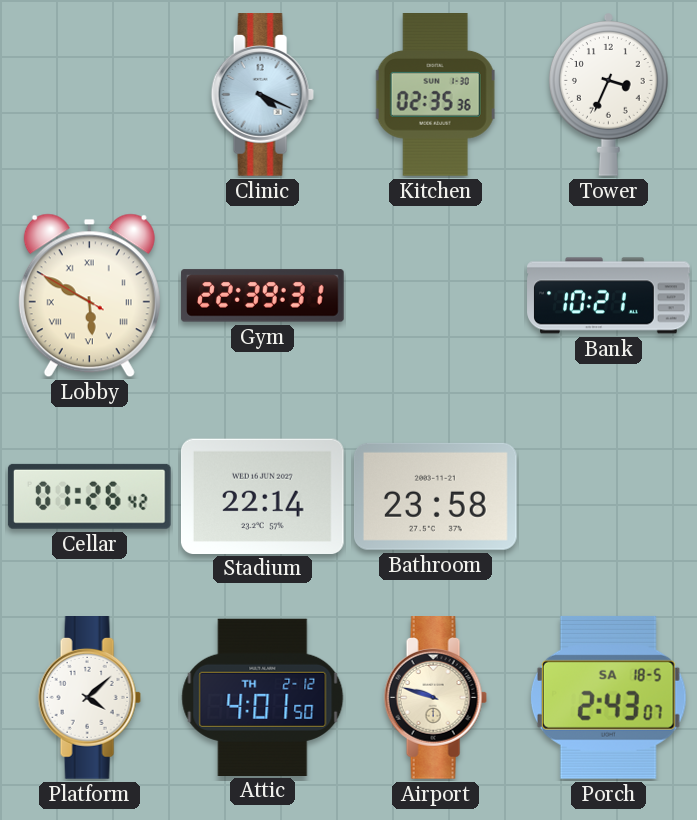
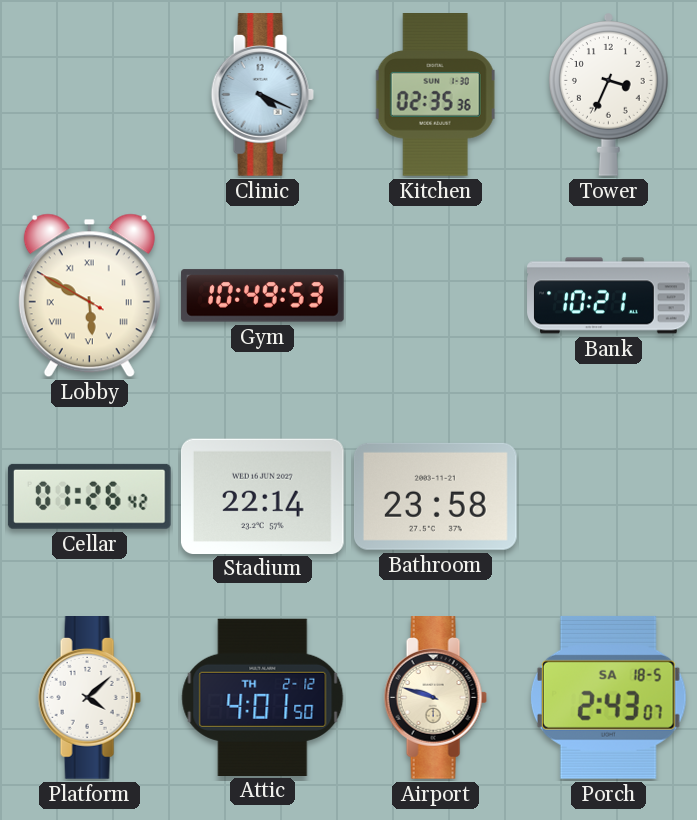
Gym: 22:39 -> 10:49
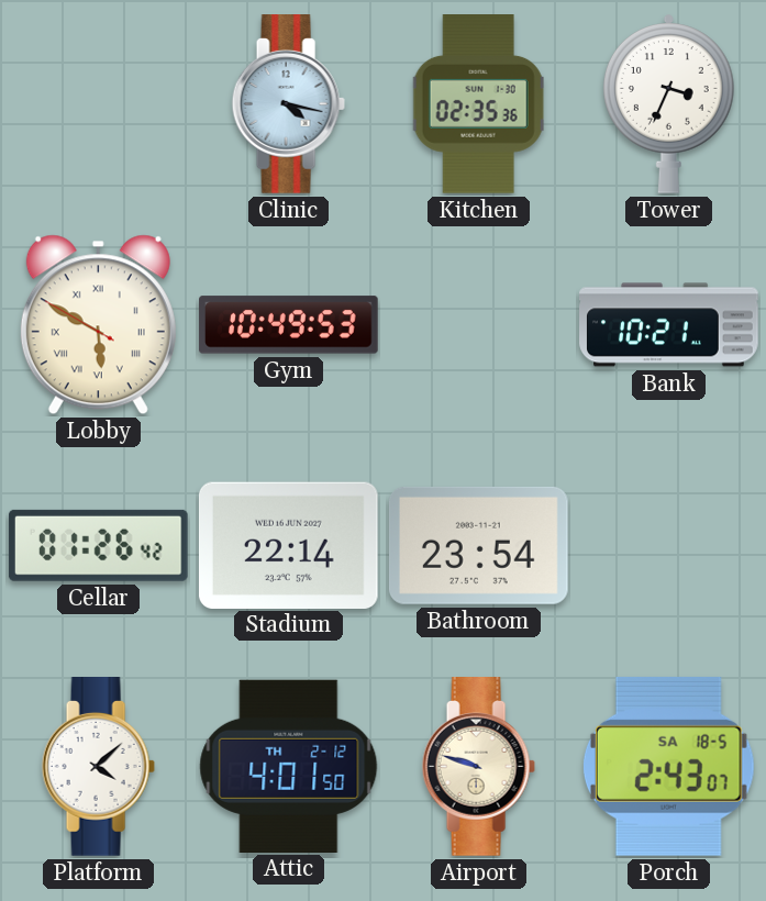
Clinic: 4:19 -> 4:17
Bathroom: 23:58 -> 23:54
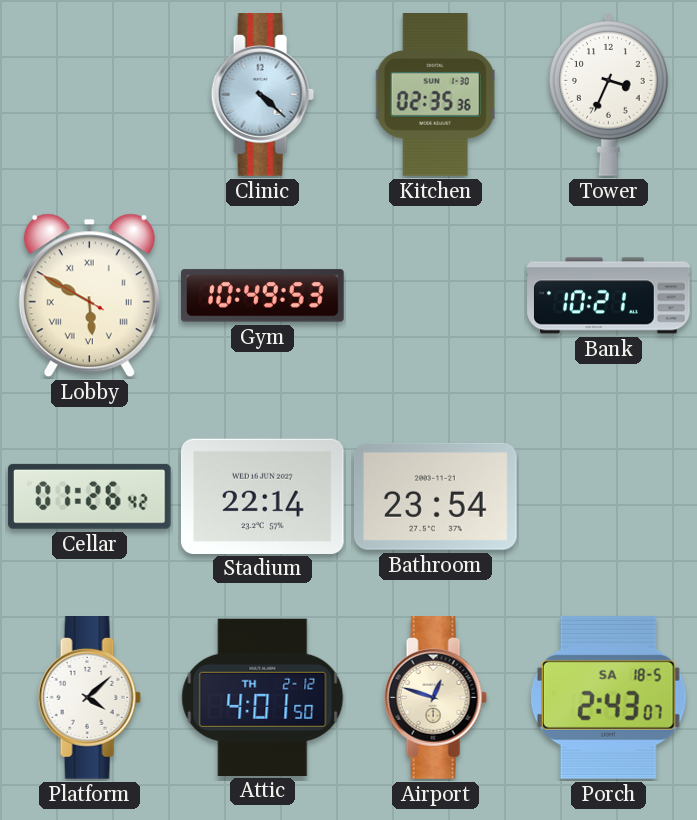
Clinic: 4:17 -> 4:22
Airport: 9:48 -> 12:48
